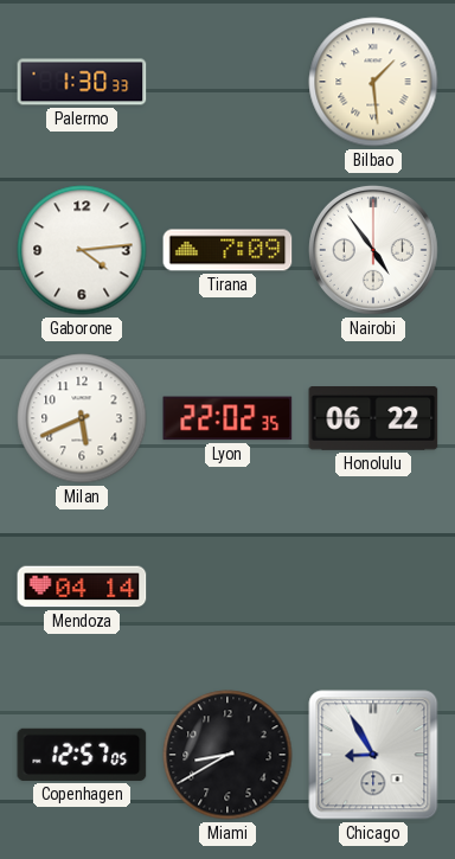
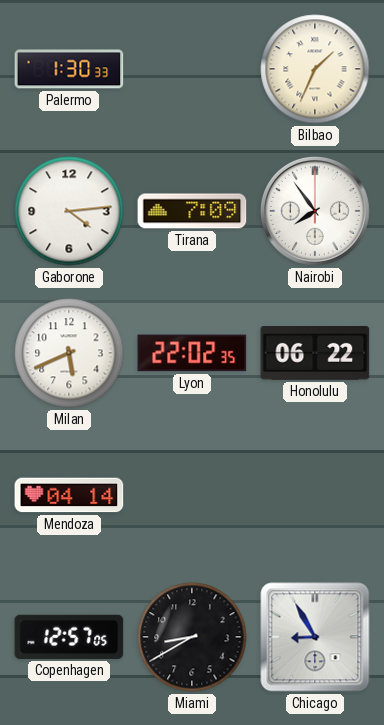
Bilbao: 1:29 -> 1:34
Nairobi: 4:54 -> 7:54
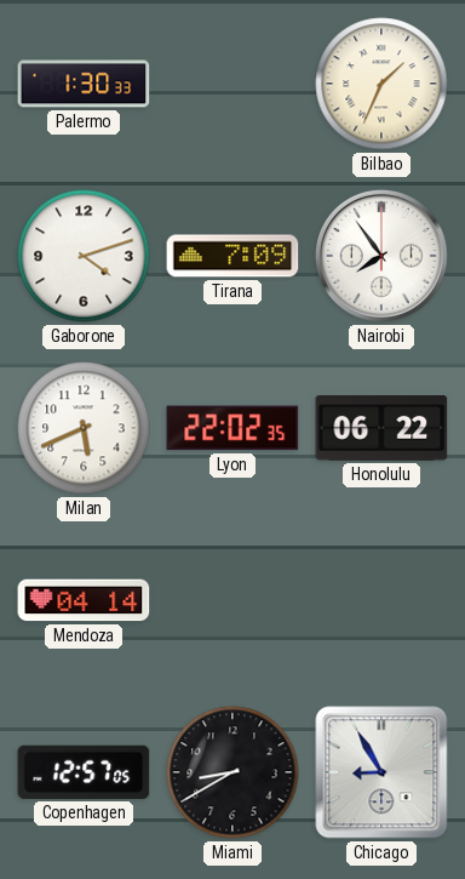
Gaborone: 4:14 -> 4:12
